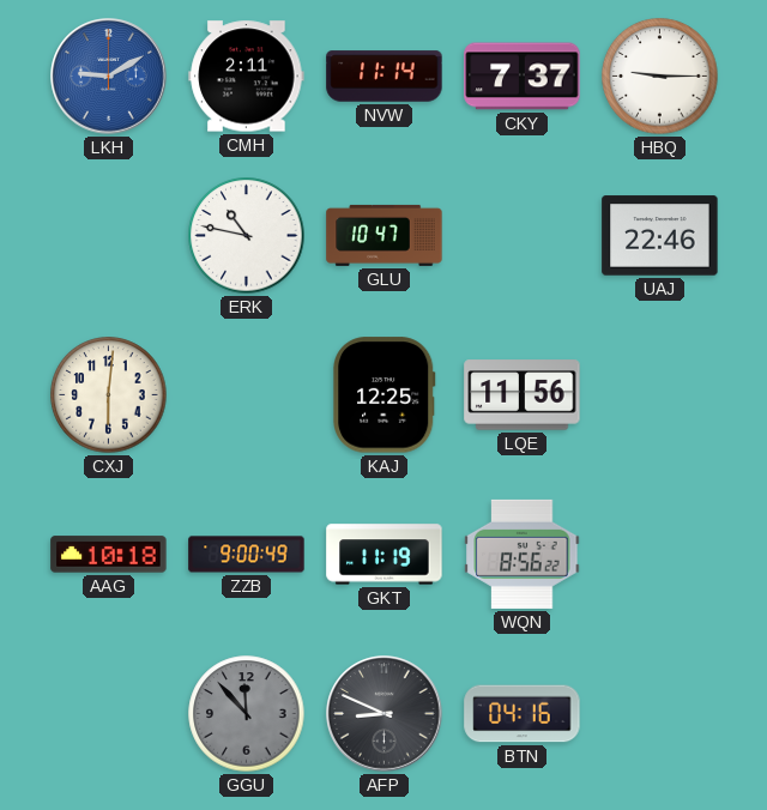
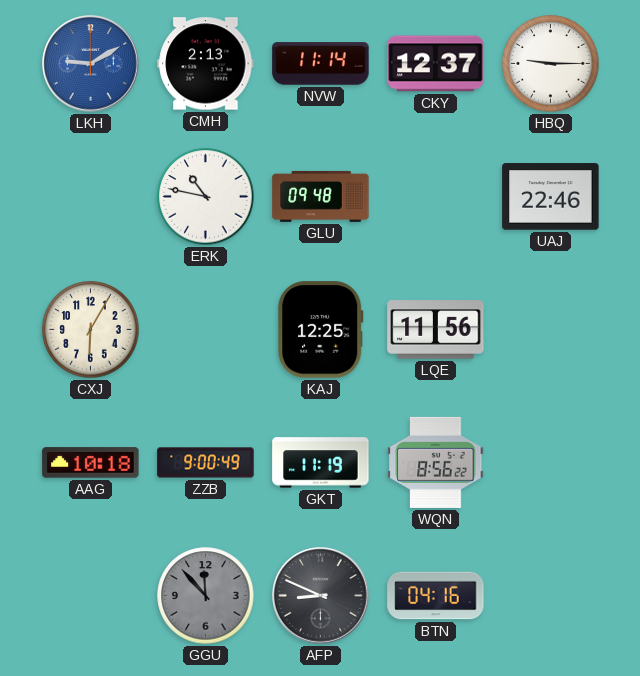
CMH: 2:11 -> 2:13
CKY: 7:37 -> 12:37
GLU: 10:47 -> 09:48
CXJ: 6:01 -> 6:05
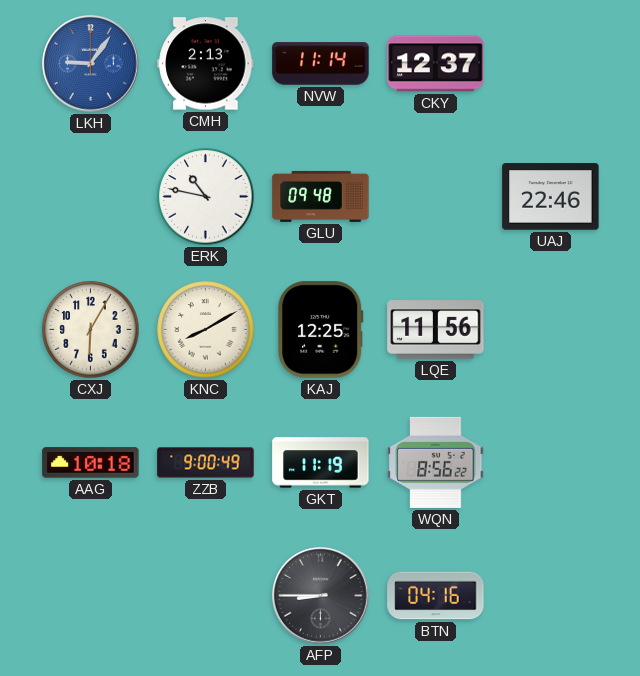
LKH: 9:10 -> 9:06
HBQ: 9:15 -> none
KNC: none -> 8:10
GGU: 11:53 -> none
AFP: 8:49 -> 8:45
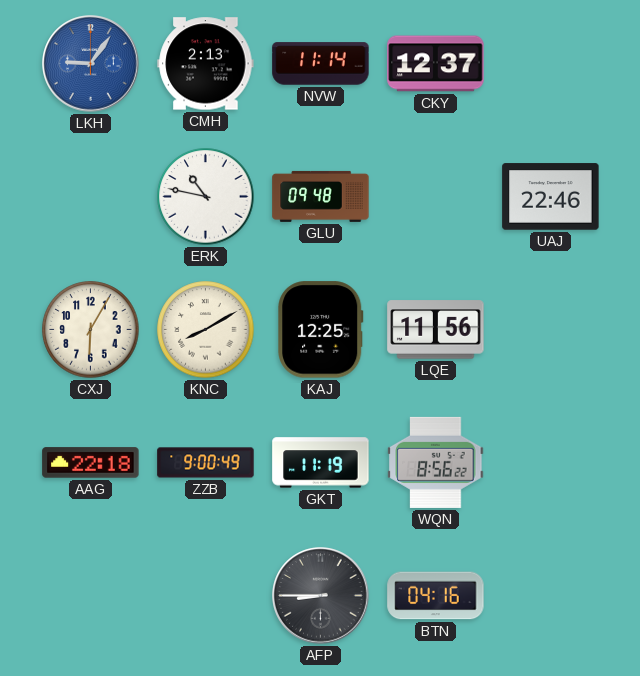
AAG: 10:18 -> 22:18
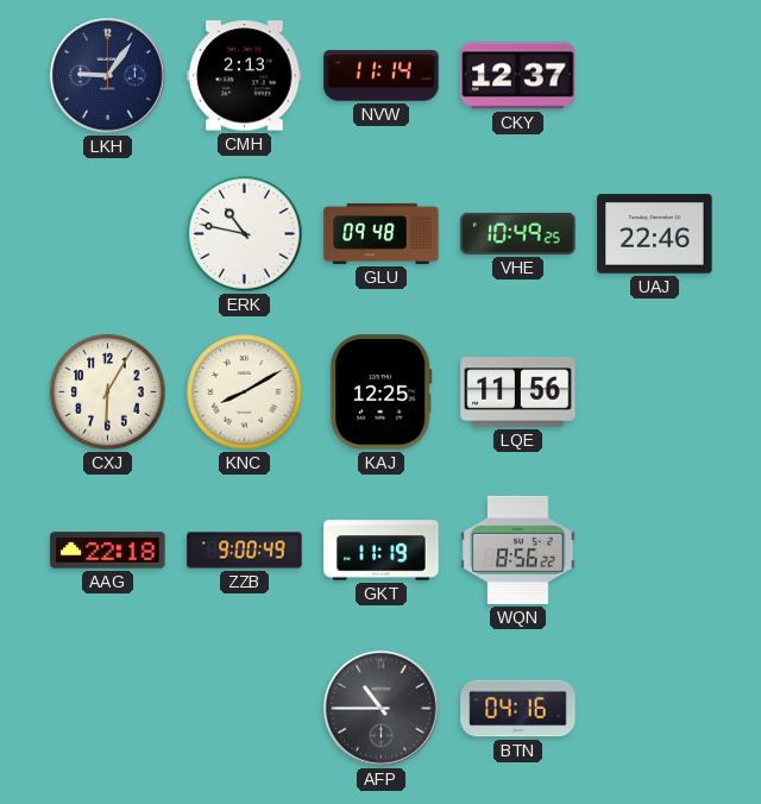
LKH dial: blue -> navy
VHE: none -> 10:49
AFP: 8:45 -> 10:45
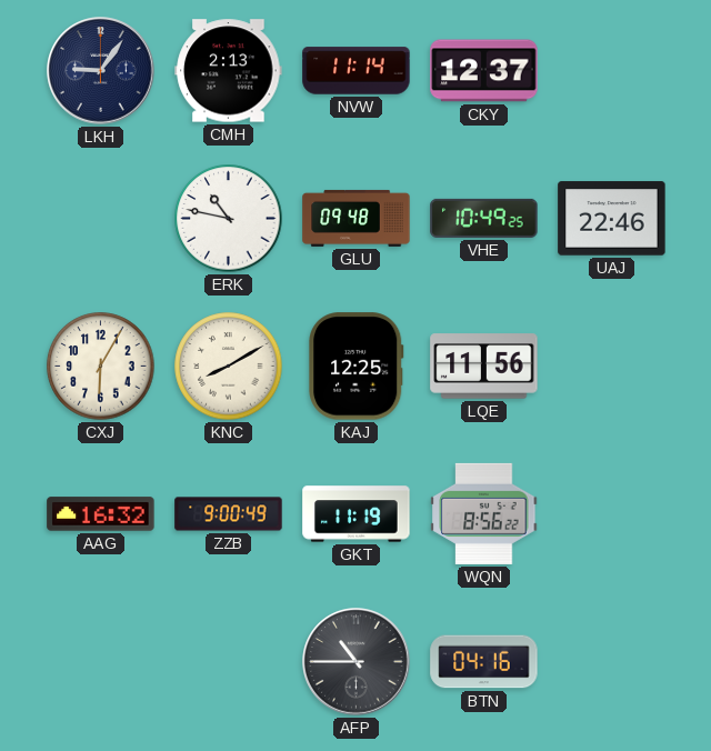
AAG: 22:18 -> 16:32
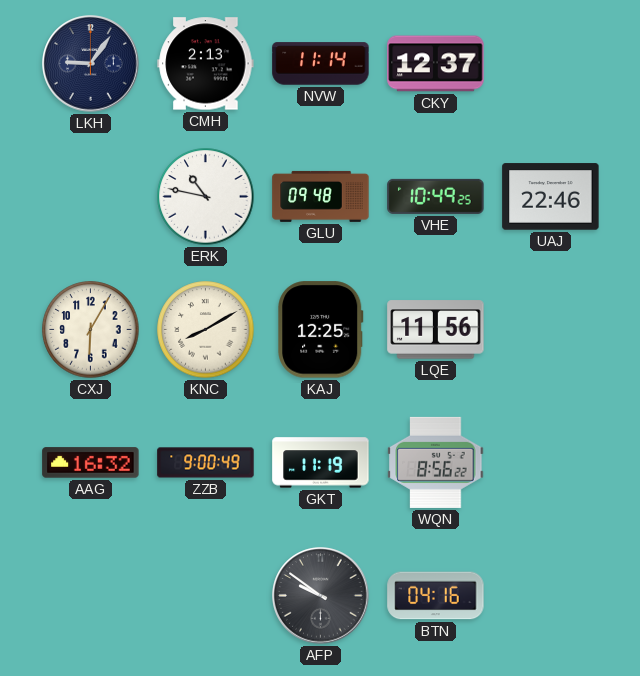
AFP: 10:45 -> 9:51
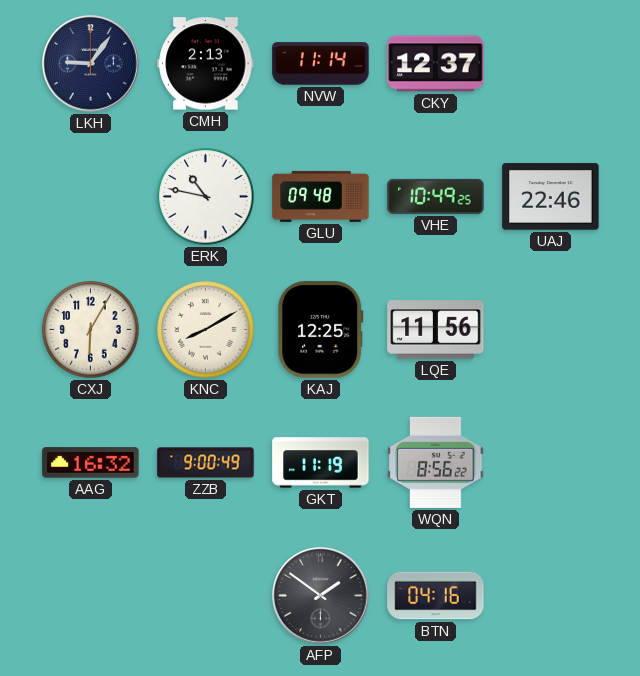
AFP: 9:51 -> 1:51
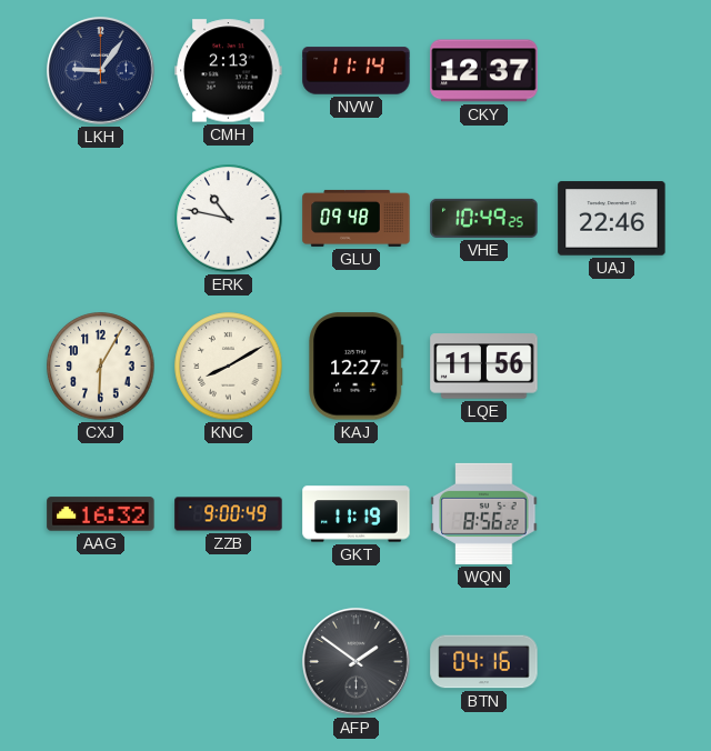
KAJ: 12:25 -> 12:27
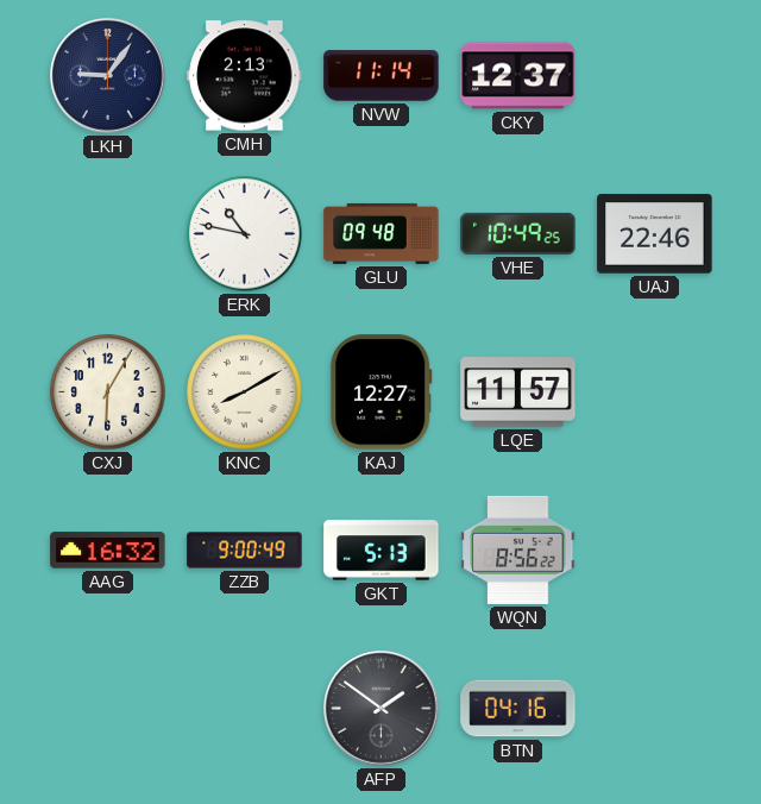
LQE: 11:56 -> 11:57
GKT: 11:19 -> 5:13
